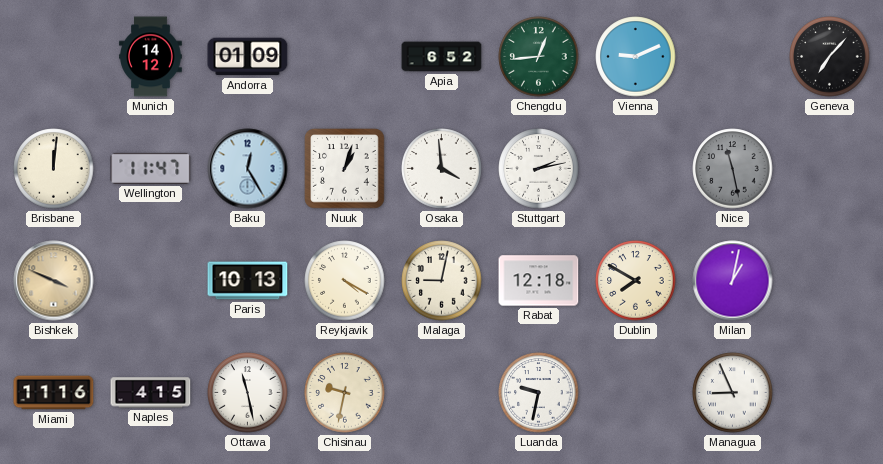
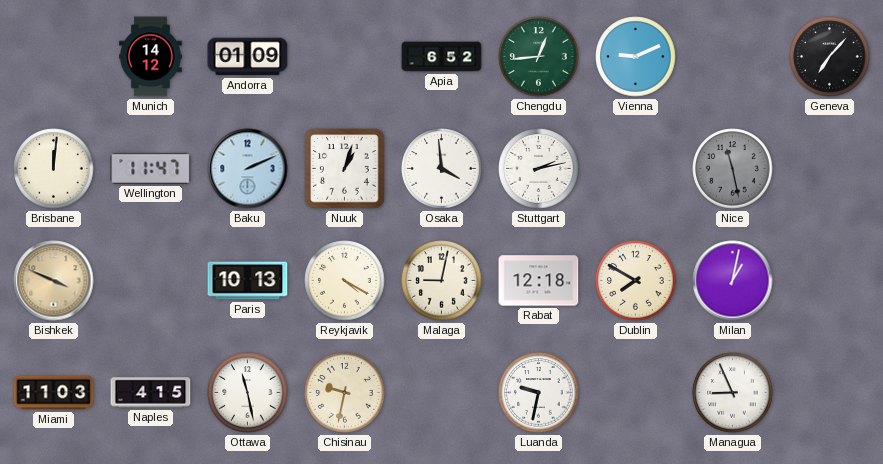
Baku: 12:25 -> 2:11
Miami: 11:16 -> 11:03
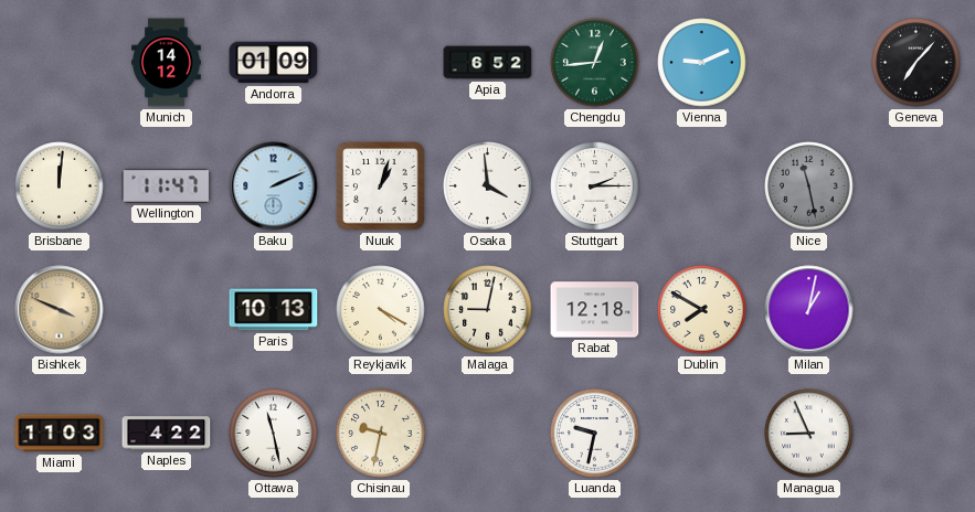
Stuttgart: 2:13 -> 2:15
Naples: 4:15 -> 4:22
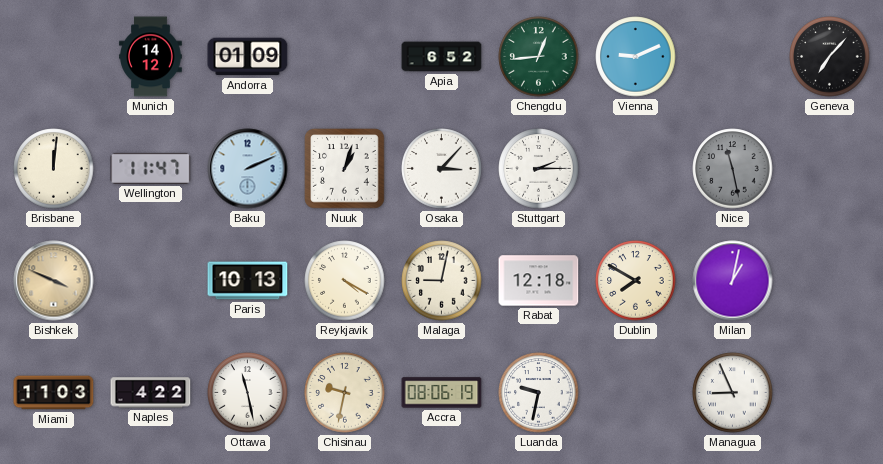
Osaka: 3:59 -> 3:07
Accra: none -> 08:06
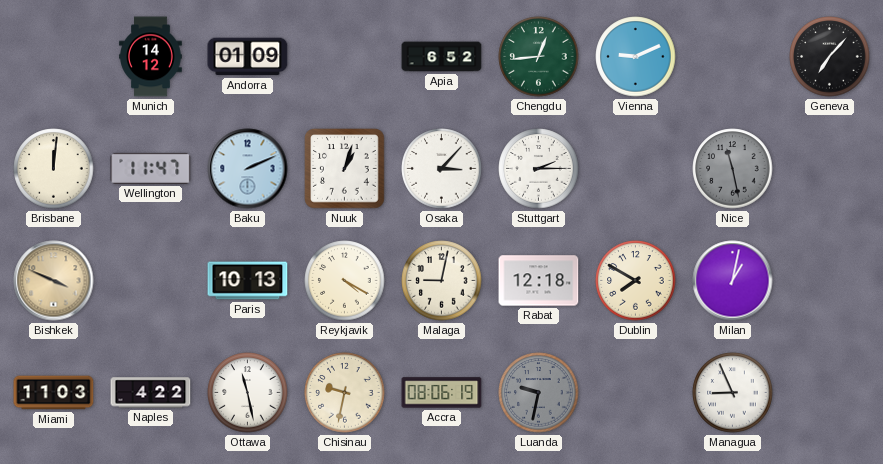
Luanda dial: white -> grey
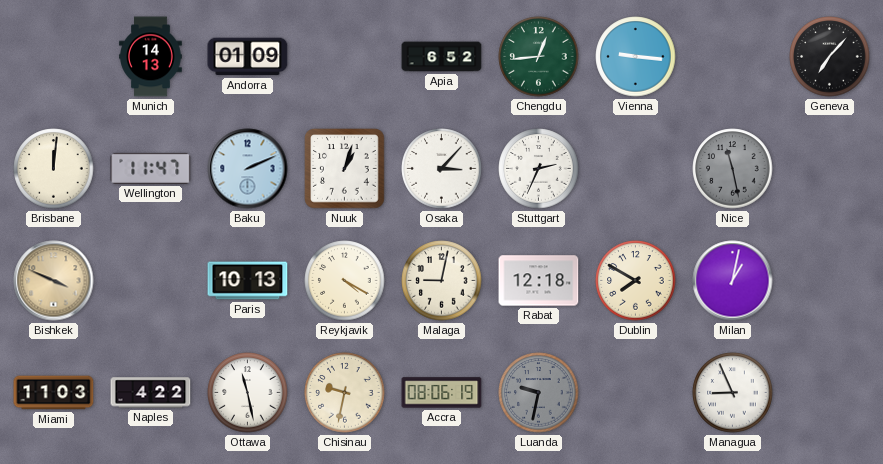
Munich: 14:12 -> 14:13
Vienna: 9:11 -> 9:16
Stuttgart: 2:15 -> 2:34
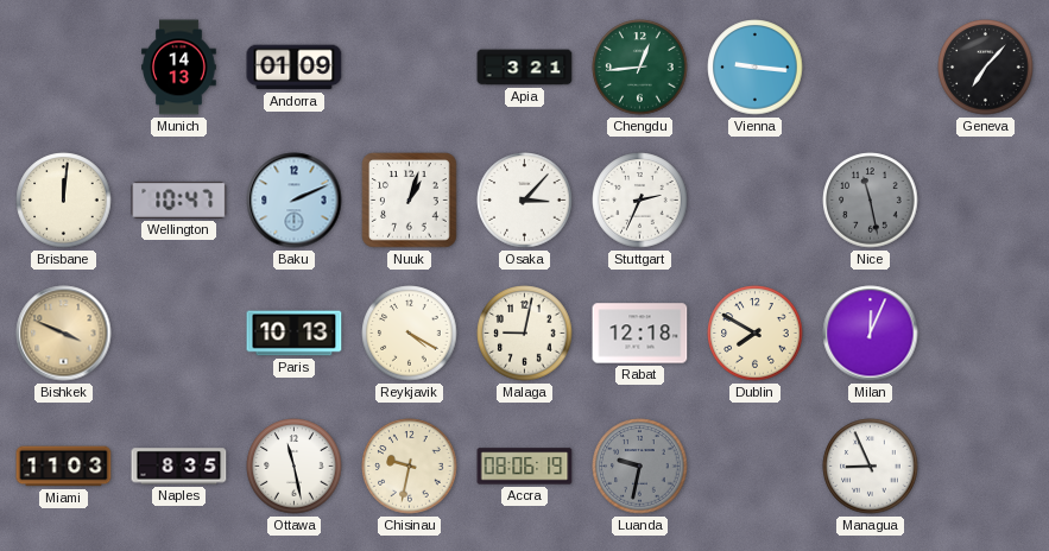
Apia: 6:52 -> 3:21
Wellington: 11:47 -> 10:47
Milan: 1:02 -> 12:04
Naples: 4:22 -> 8:35
